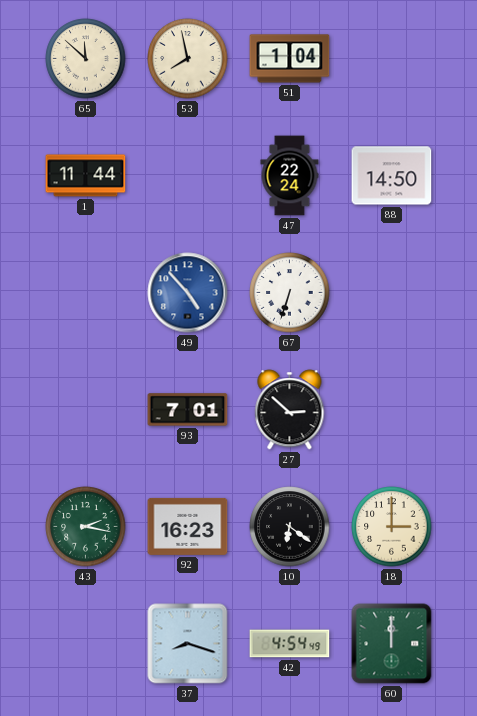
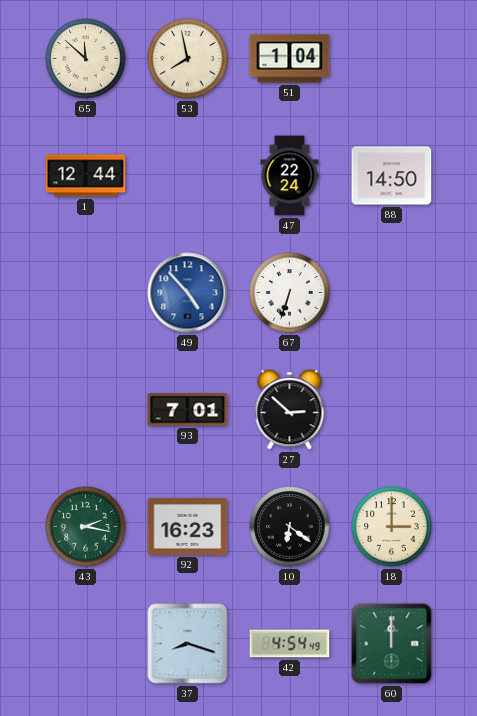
1: 11:44 -> 12:44
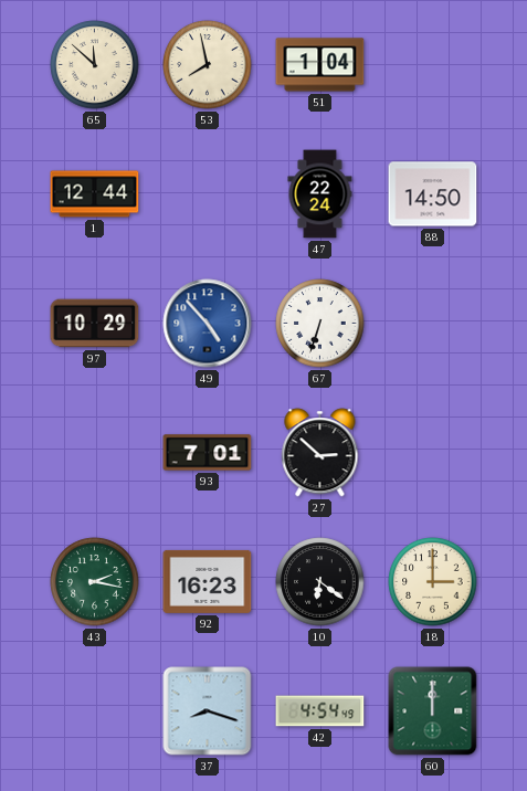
97: none -> 10:29
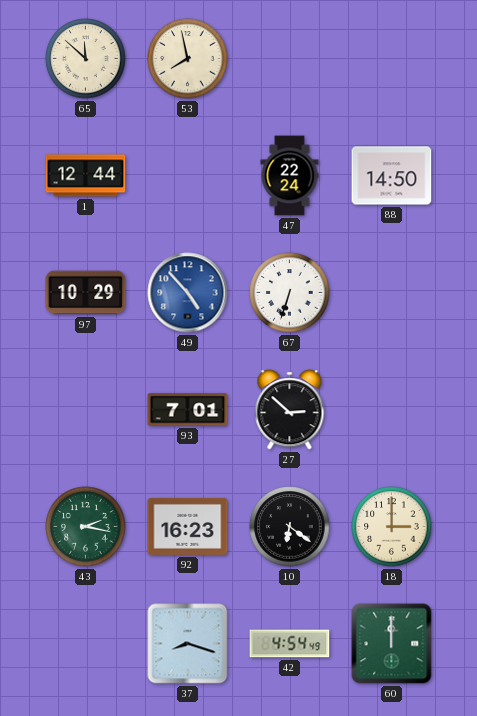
51: 1:04 -> none
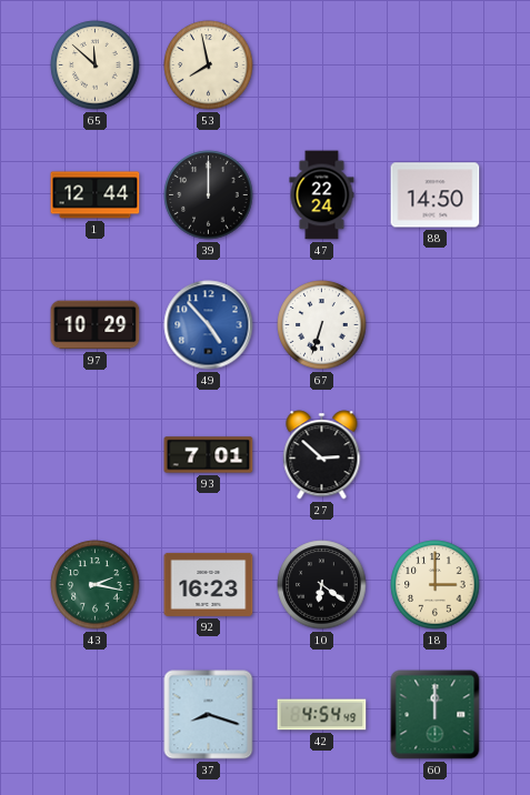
39: none -> 12:00
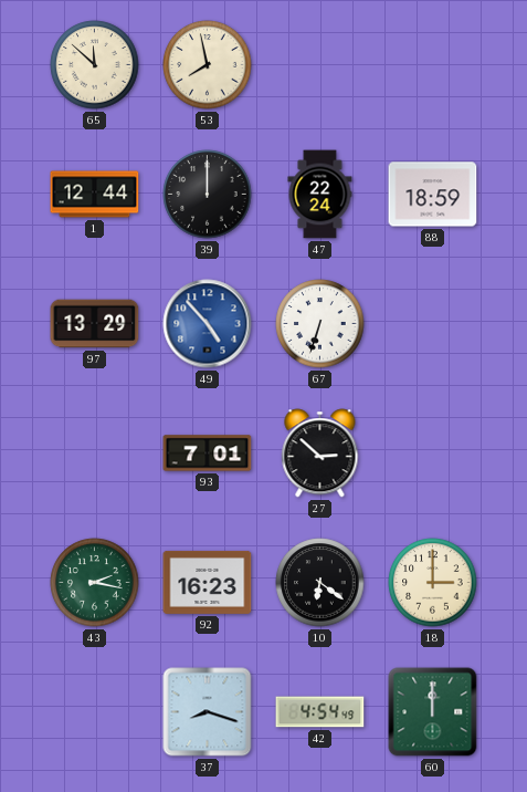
88: 14:50 -> 18:59
97: 10:29 -> 13:29
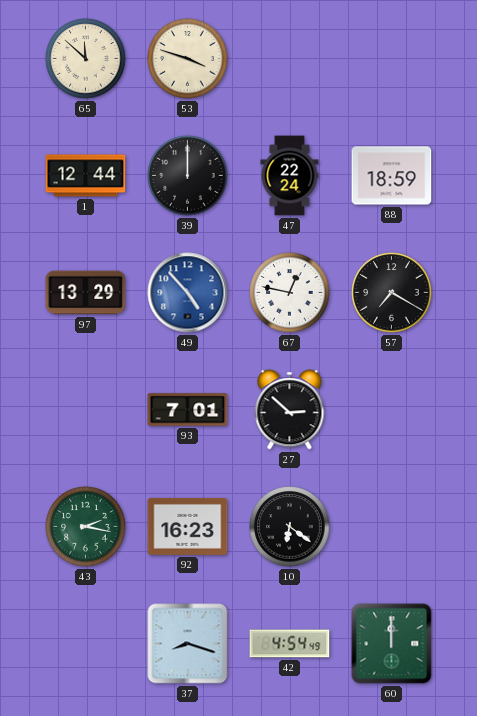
53: 7:58 -> 3:48
67: 6:33 -> 12:47
57: none -> 7:20
18: 3:00 -> none
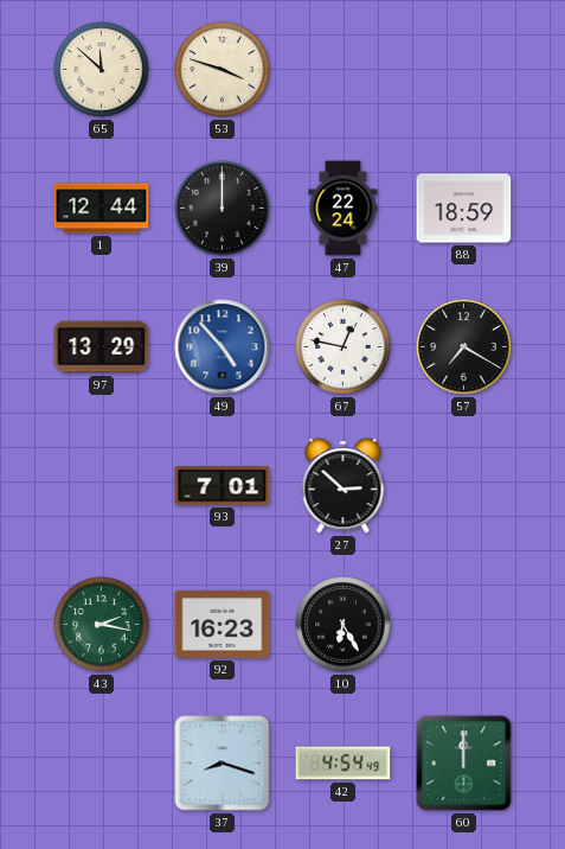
10: 6:21 -> 6:25
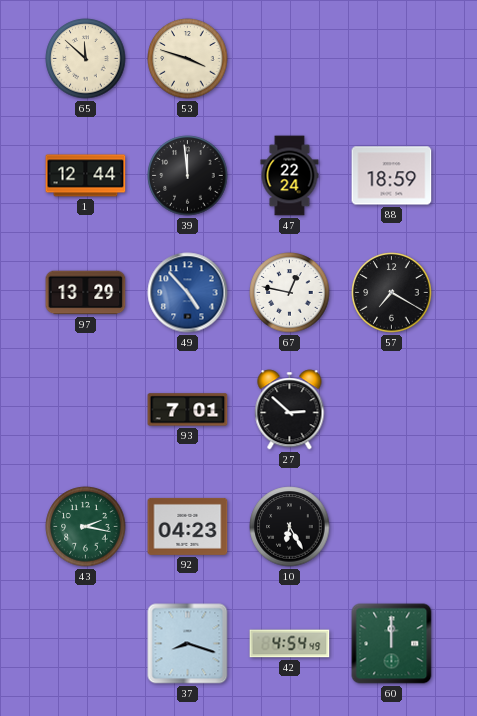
39: 12:00 -> 11:59
92: 16:23 -> 04:23
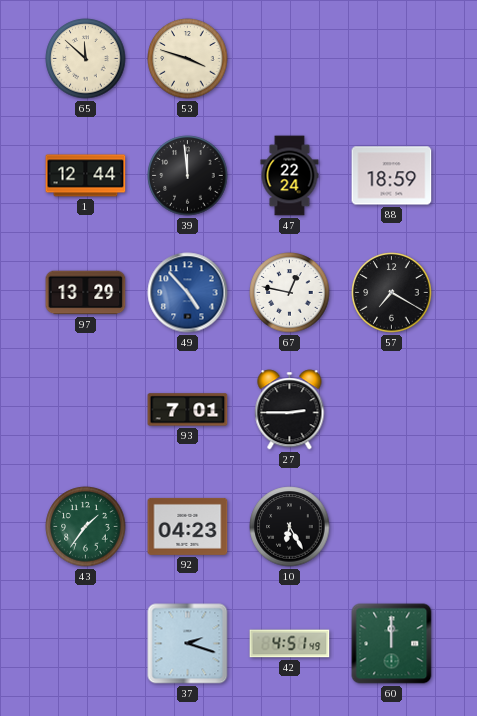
27: 2:52 -> 2:45
43: 2:17 -> 1:36
37: 8:18 -> 2:18
42: 4:54 -> 4:51
